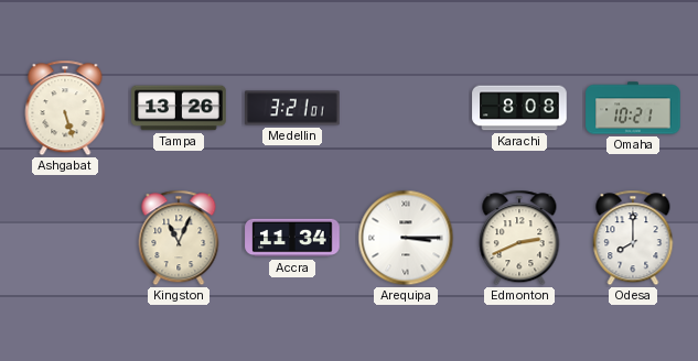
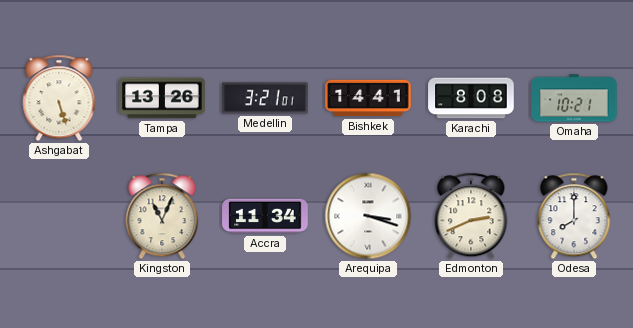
Bishkek: none -> 14:41
Arequipa: 3:15 -> 3:18
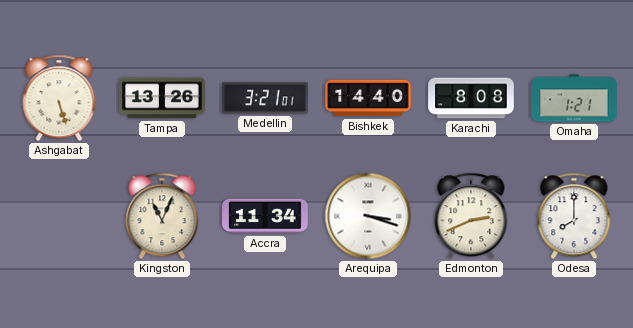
Bishkek: 14:41 -> 14:40
Omaha: 10:21 -> 1:21
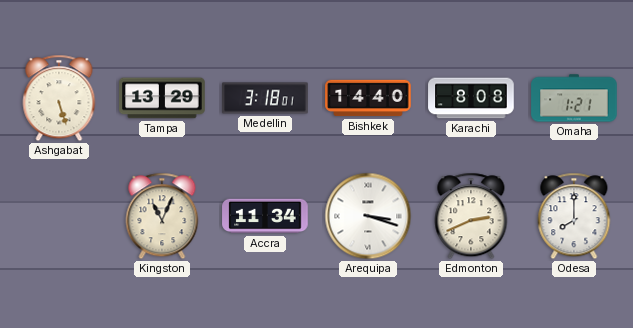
Tampa: 13:26 -> 13:29
Medellin: 3:21 -> 3:18
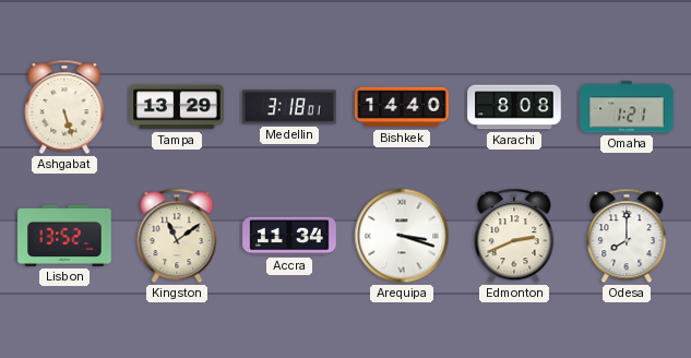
Lisbon: none -> 13:52
Kingston: 11:04 -> 11:09
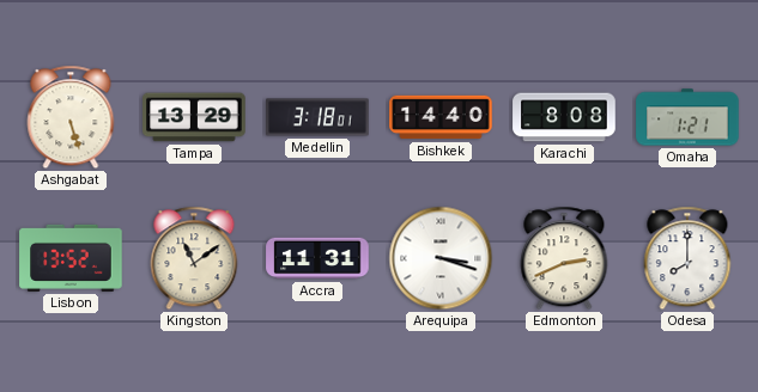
Accra: 11:34 -> 11:31
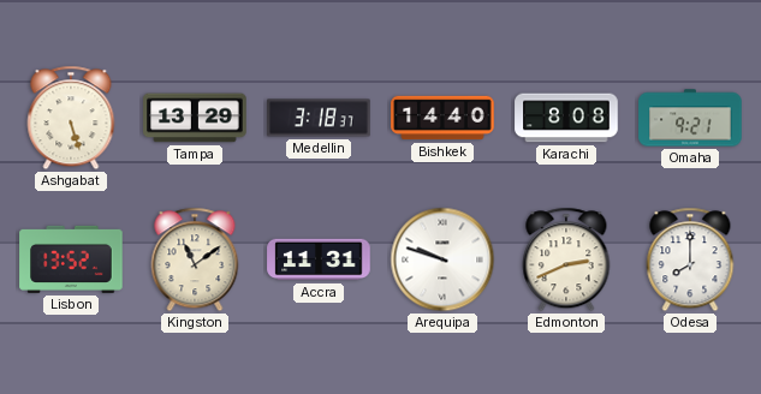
Medellin: 3:18:01 -> 3:18:37
Omaha: 1:21 -> 9:21
Arequipa: 3:18 -> 9:48
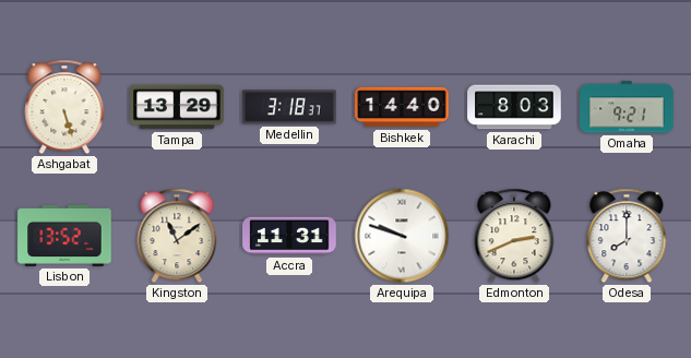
Karachi: 8:08 -> 8:03
